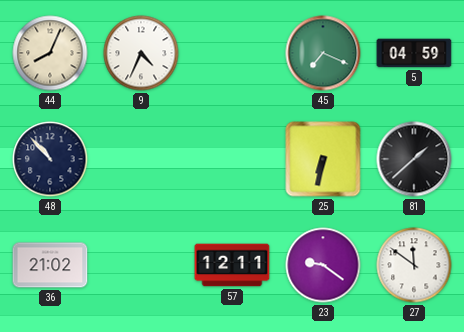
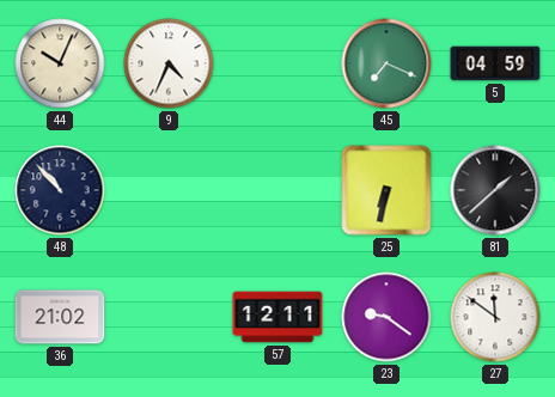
44: 8:04 -> 10:04
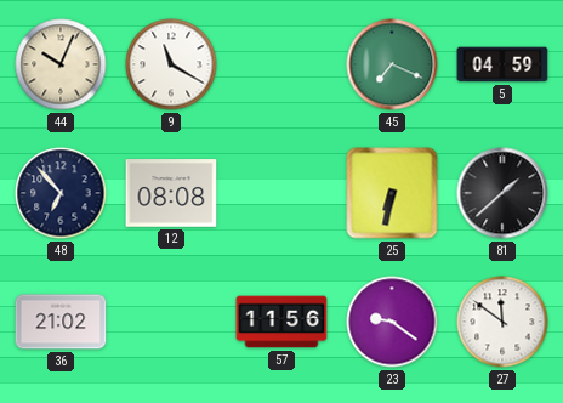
9: 4:34 -> 11:20
48: 10:53 -> 6:53
12: none -> 08:08
57: 12:11 -> 11:56
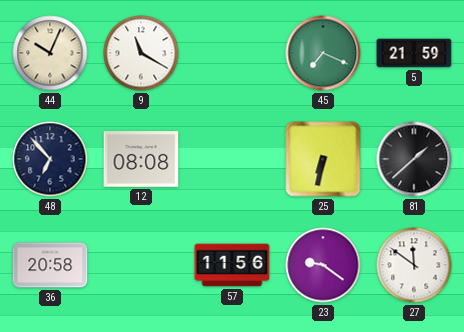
5: 04:59 -> 21:59
36: 21:02 -> 20:58
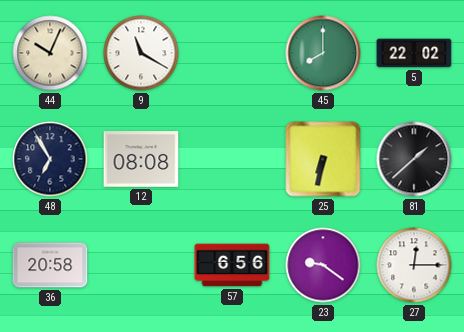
45: 7:19 -> 8:00
5: 21:59 -> 22:02
48: 6:53 -> 6:55
57: 11:56 -> 6:56
27: 11:51 -> 12:15
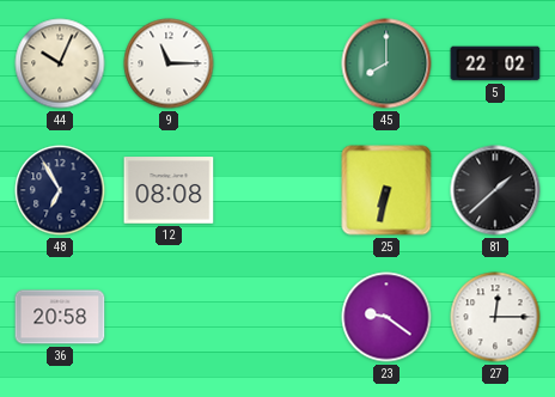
9: 11:20 -> 11:15
57: 6:56 -> none
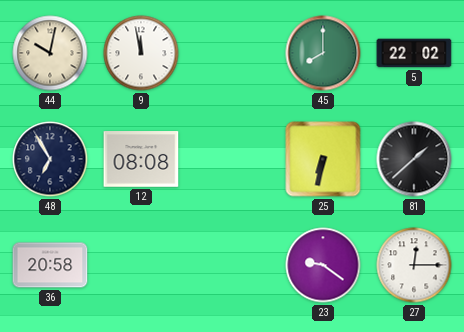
44: 10:04 -> 10:02
9: 11:15 -> 11:58
